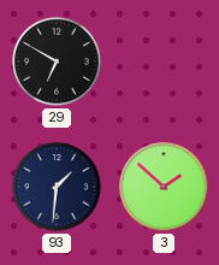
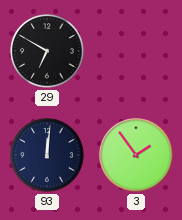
93: 1:31 -> 12:01
3: 1:52 -> 1:54
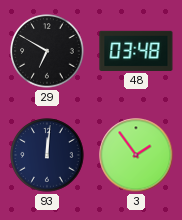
48: none -> 03:48
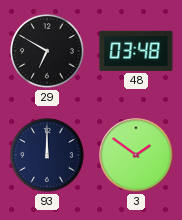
93: 12:01 -> 12:00
3: 1:54 -> 1:51
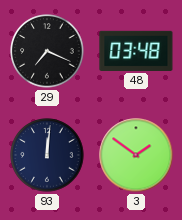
29: 6:50 -> 7:19
93: 12:00 -> 12:01
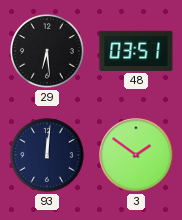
29: 7:19 -> 6:29
48: 03:48 -> 03:51
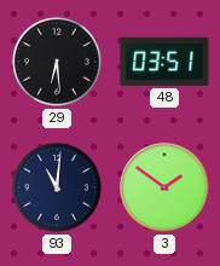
93: 12:01 -> 11:01
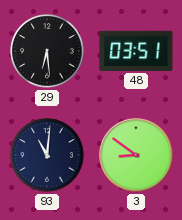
3: 1:51 -> 8:51
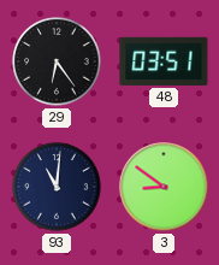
29: 6:29 -> 6:24
